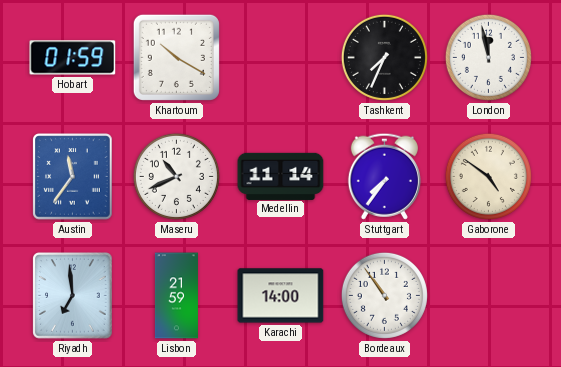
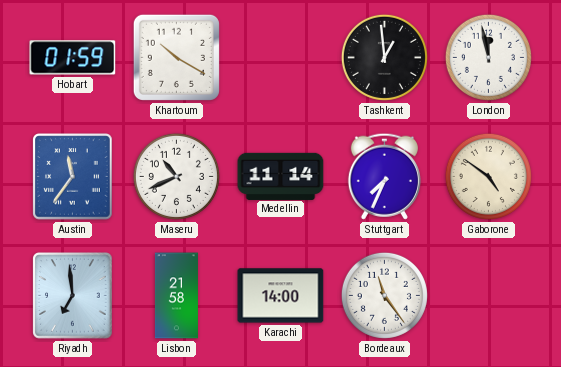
Tashkent: 7:34 -> 12:59
Stuttgart: 7:36 -> 7:34
Lisbon: 21:59 -> 21:58
Bordeaux: 10:54 -> 11:24
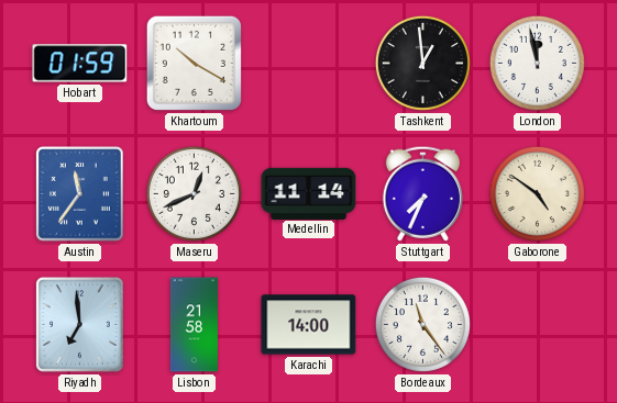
Maseru: 10:41 -> 12:41
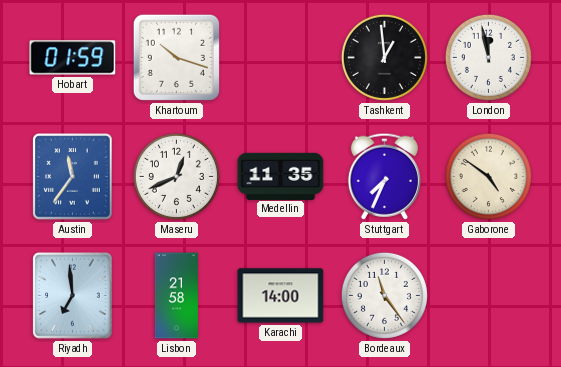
Khartoum: 10:20 -> 10:18
Medellin: 11:14 -> 11:35
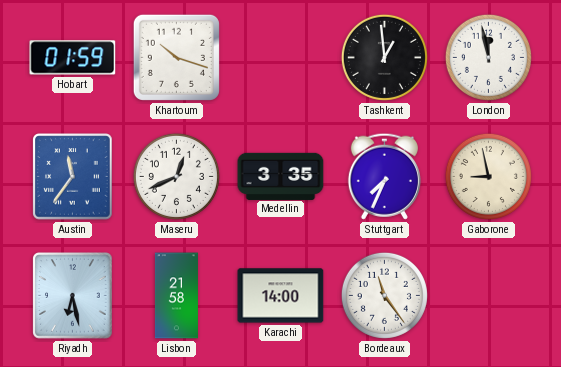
Medellin: 11:35 -> 3:35
Gaborone: 4:51 -> 8:58
Riyadh: 6:59 -> 6:28
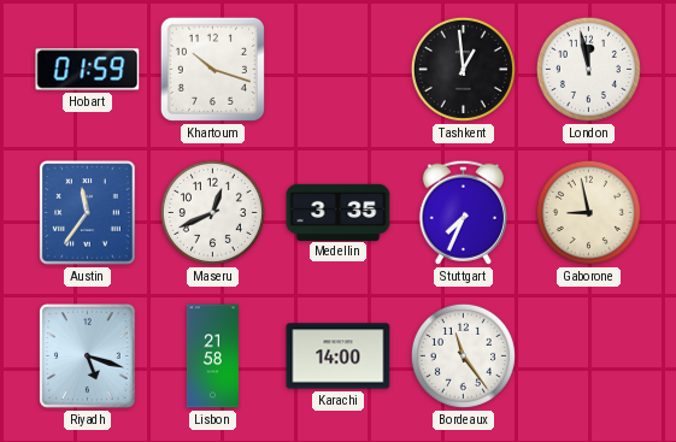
Riyadh: 6:28 -> 5:18
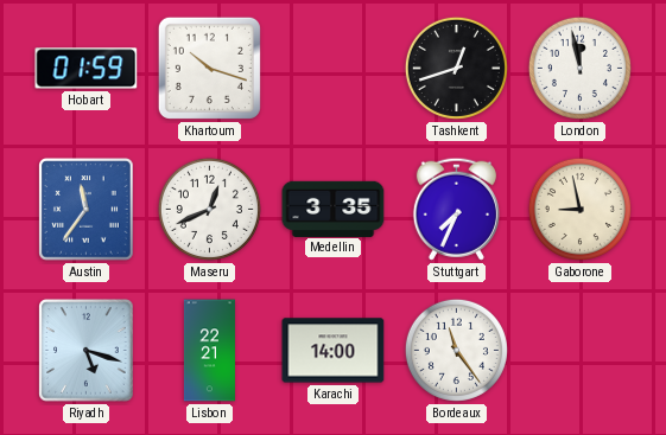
Tashkent: 12:59 -> 12:42
Lisbon: 21:58 -> 22:21
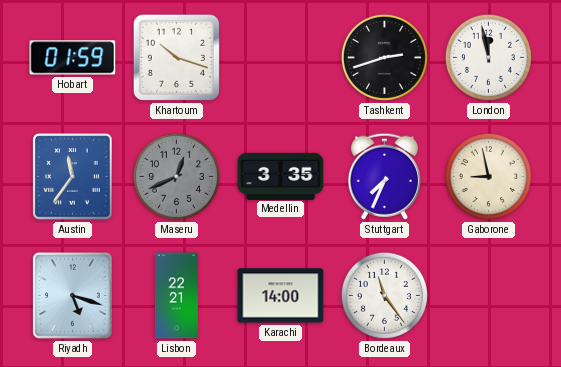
Tashkent: 12:42 -> 2:42
Maseru dial: white -> grey
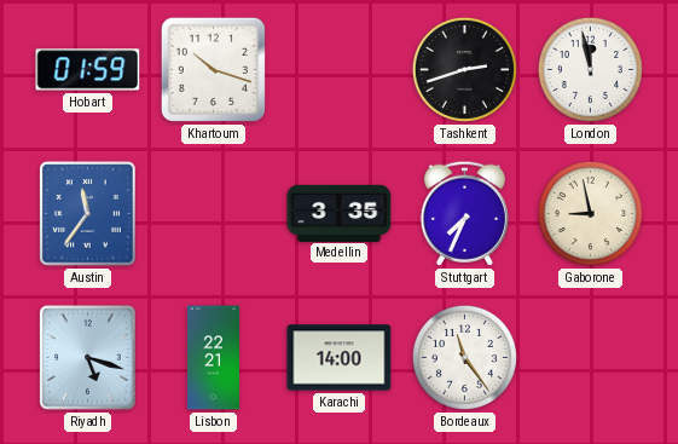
Maseru: 12:41 -> none
